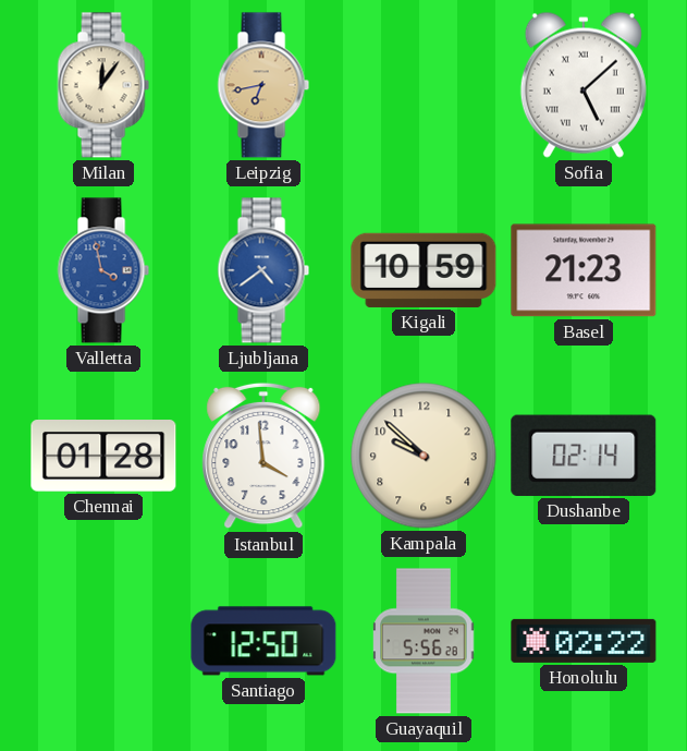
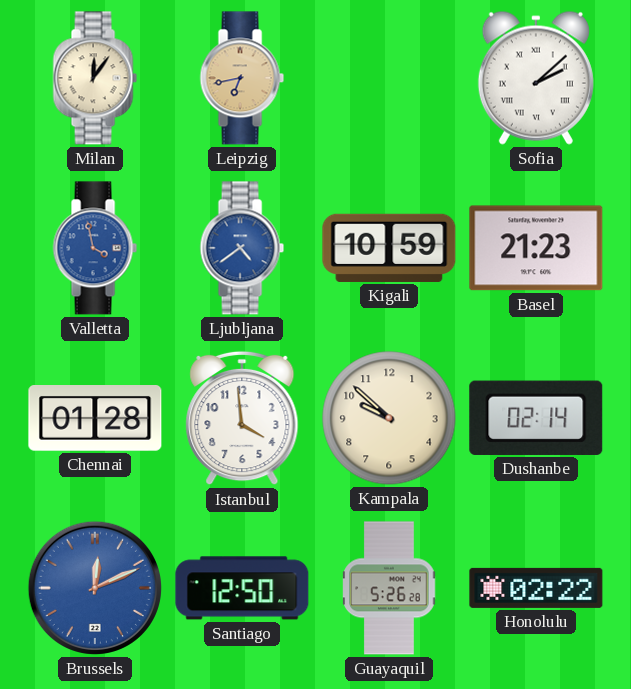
Sofia: 5:08 -> 2:08
Brussels: none -> 12:11
Guayaquil: 5:56 -> 5:26
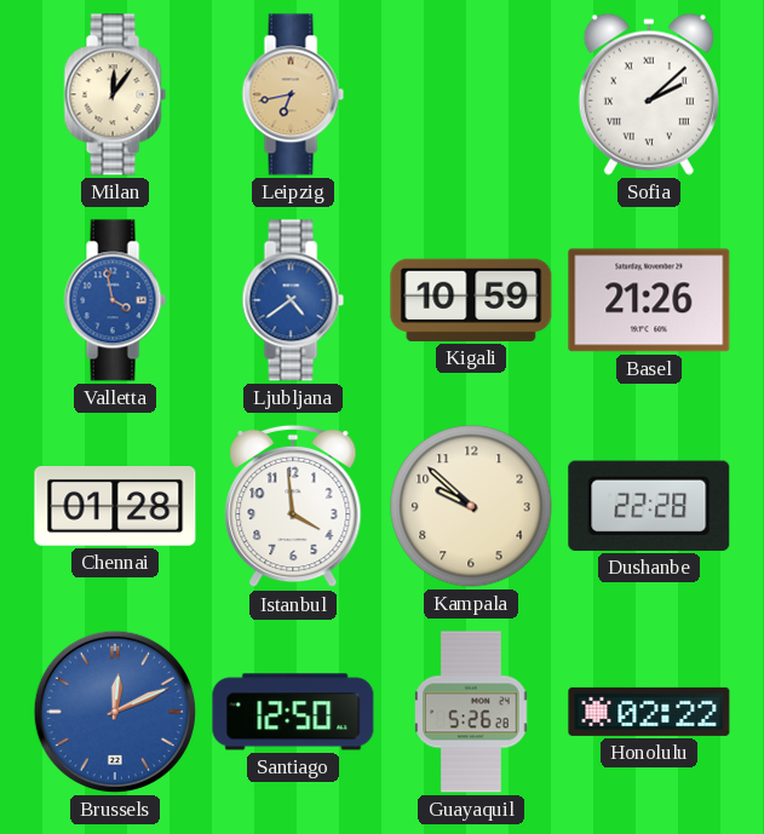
Basel: 21:23 -> 21:26
Dushanbe: 02:14 -> 22:28
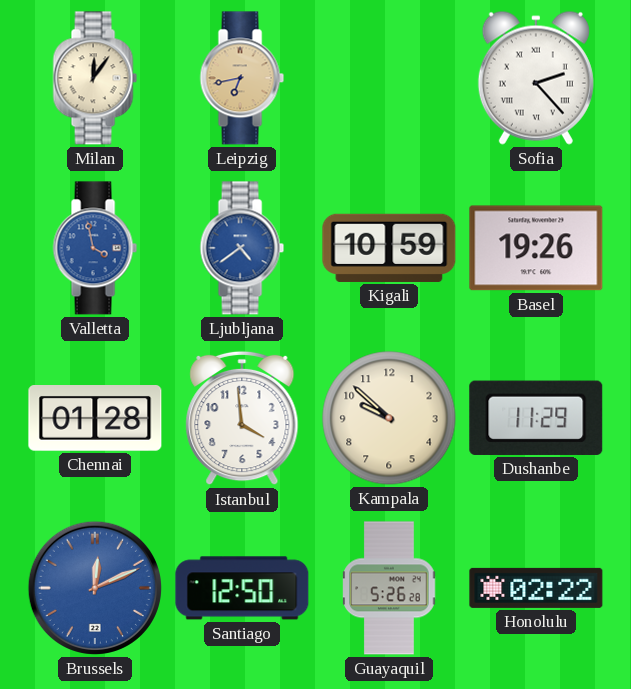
Sofia: 2:08 -> 2:23
Basel: 21:26 -> 19:26
Dushanbe: 22:28 -> 11:29
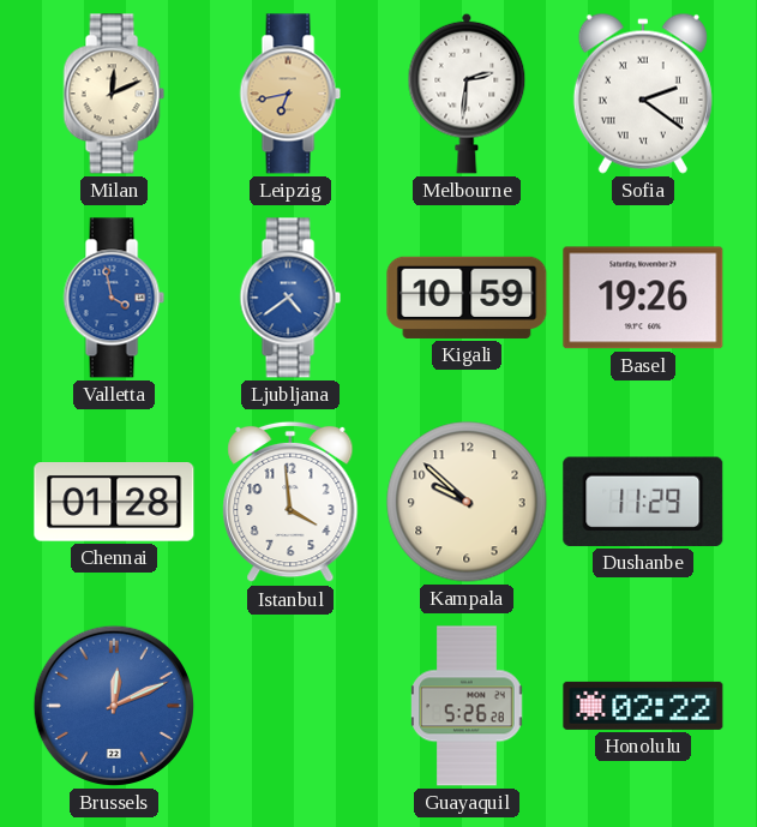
Milan: 12:06 -> 12:11
Melbourne: none -> 2:31
Sofia: 2:23 -> 2:21
Santiago: 12:50 -> none
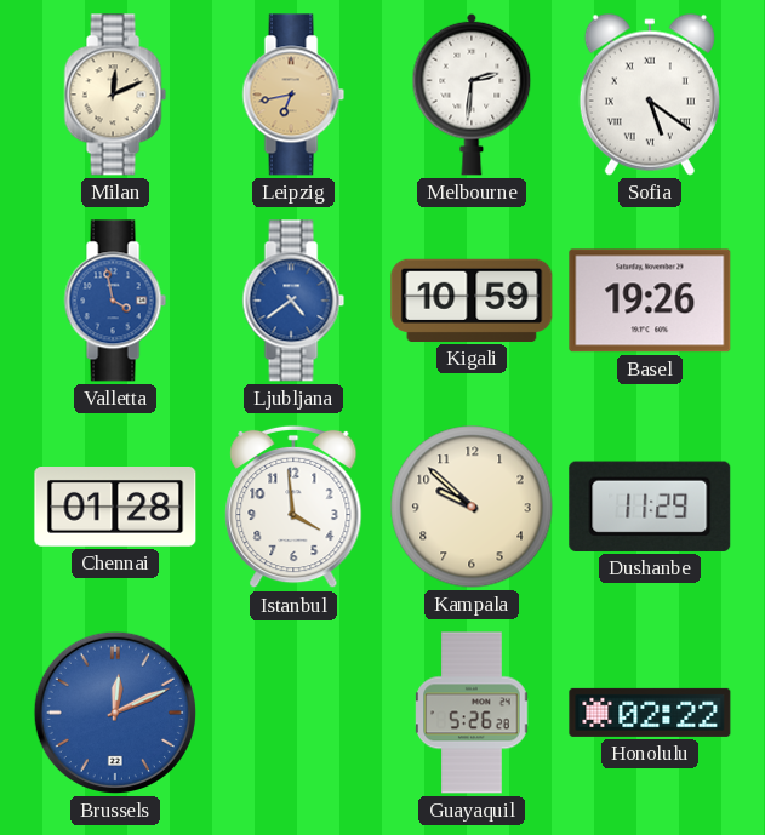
Sofia: 2:21 -> 5:21
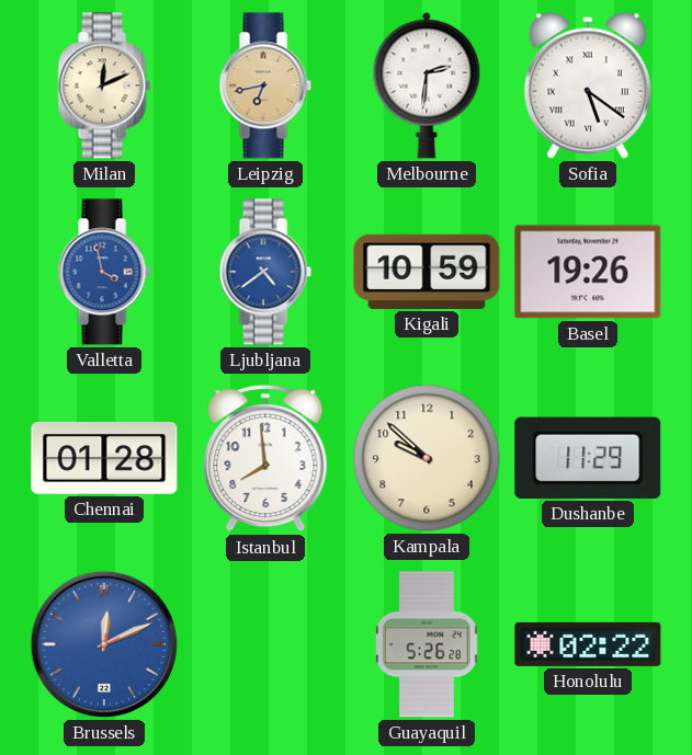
Istanbul: 3:59 -> 7:59
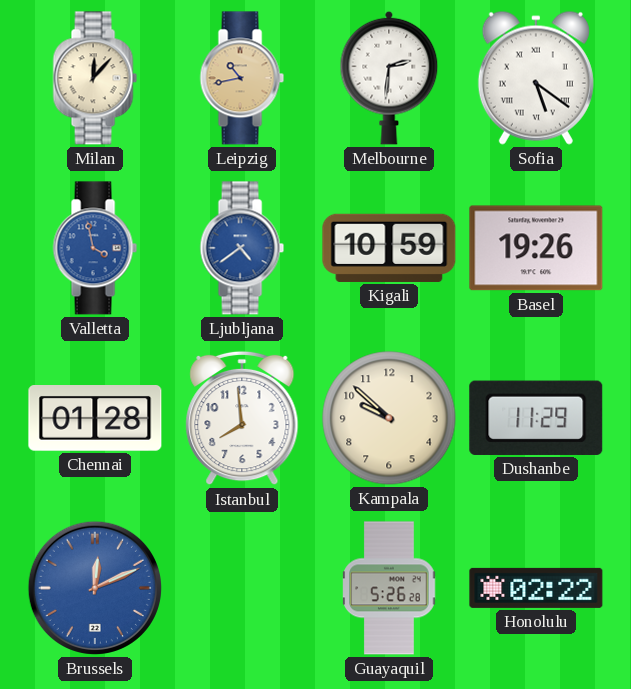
Milan: 12:11 -> 12:07
Leipzig: 6:43 -> 10:43
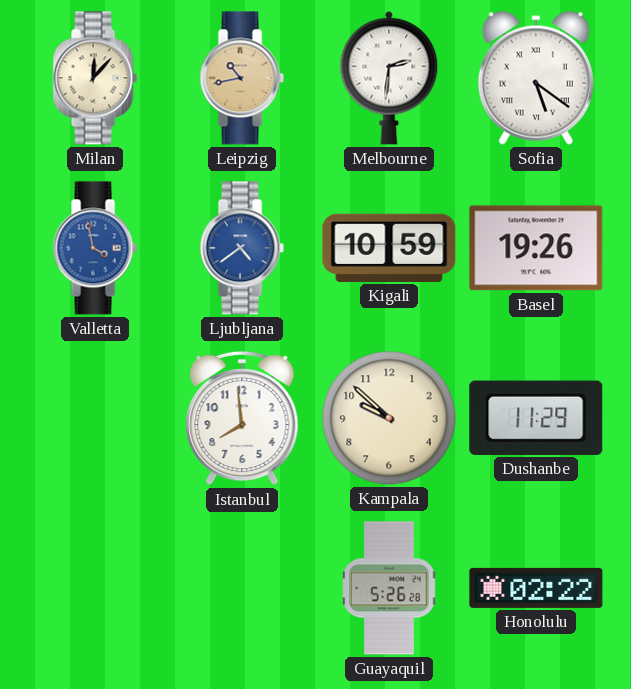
Chennai: 01:28 -> none
Brussels: 12:11 -> none
